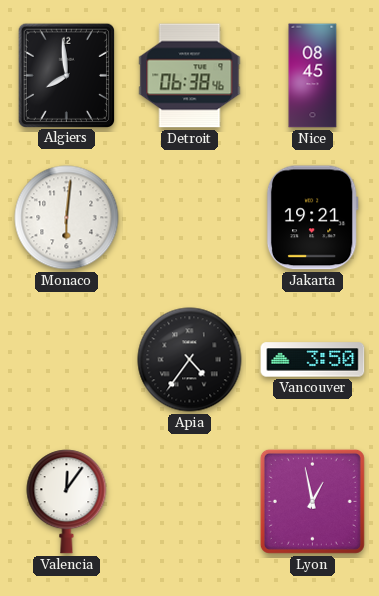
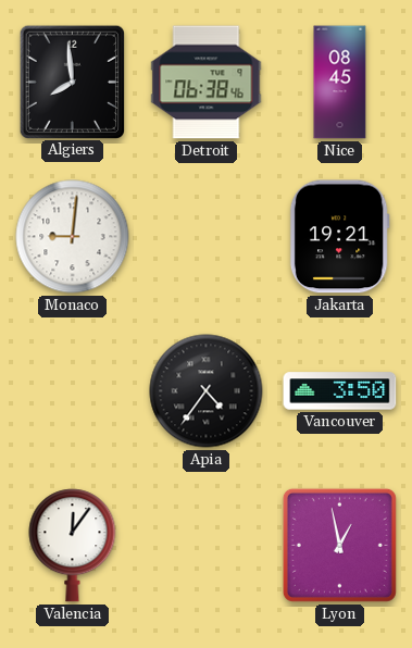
Monaco: 6:01 -> 9:01
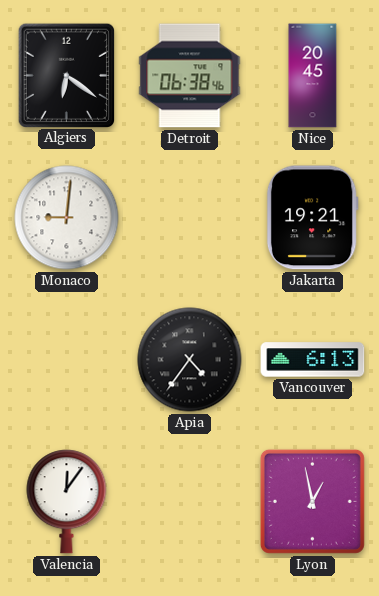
Algiers: 7:59 -> 6:21
Nice: 08:45 -> 20:45
Vancouver: 3:50 -> 6:13
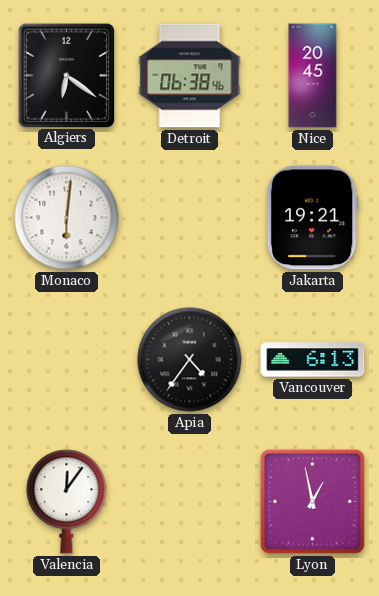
Monaco: 9:01 -> 6:01
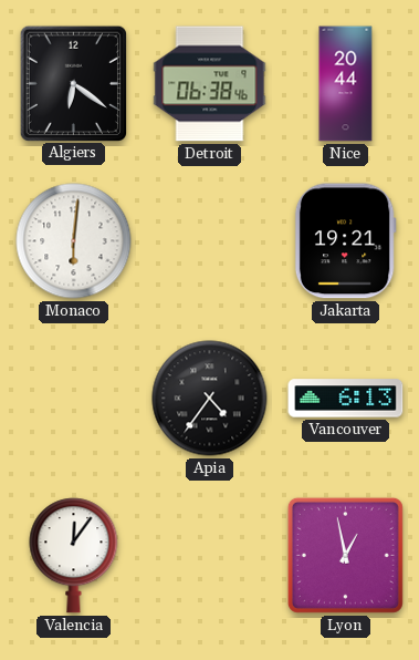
Nice: 20:45 -> 20:44
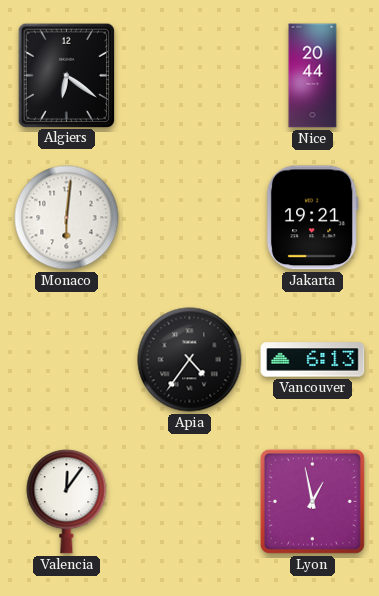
Detroit: 06:38 -> none
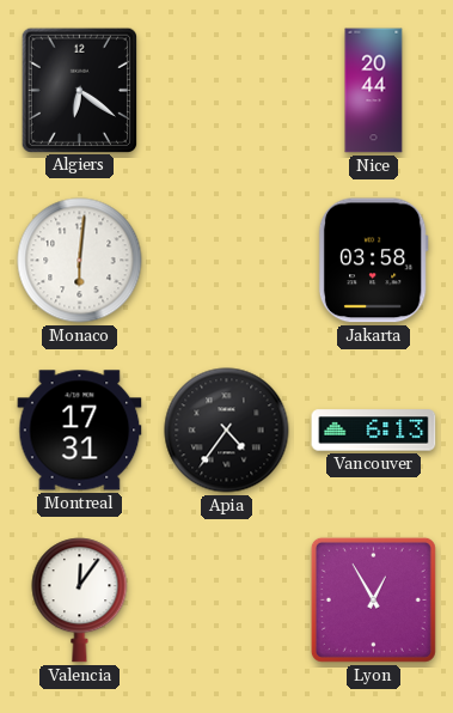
Jakarta: 19:21 -> 03:58
Montreal: none -> 17:31
Lyon: 12:58 -> 12:55
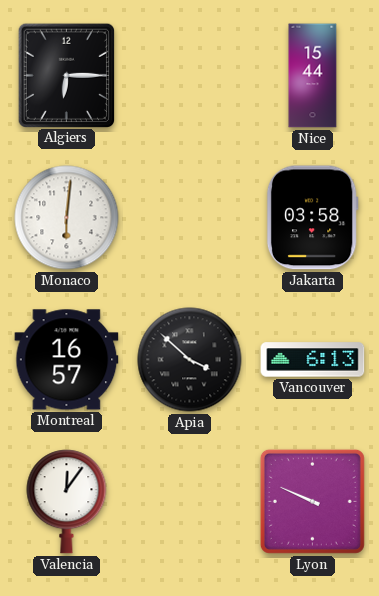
Algiers: 6:21 -> 6:15
Nice: 20:44 -> 15:44
Montreal: 17:31 -> 16:57
Apia: 4:36 -> 3:52
Lyon: 12:55 -> 9:49
